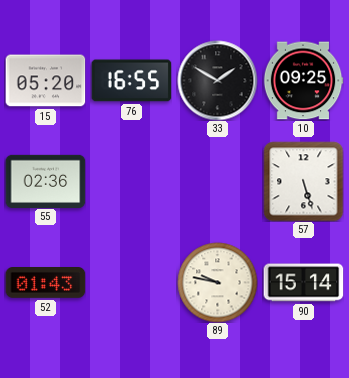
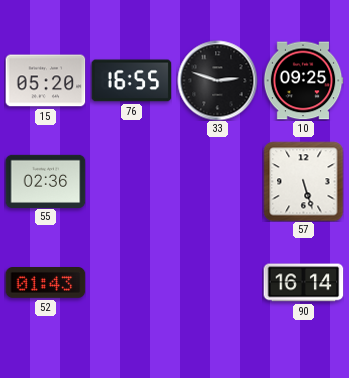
33: 1:50 -> 2:48
89: 9:47 -> none
90: 15:14 -> 16:14
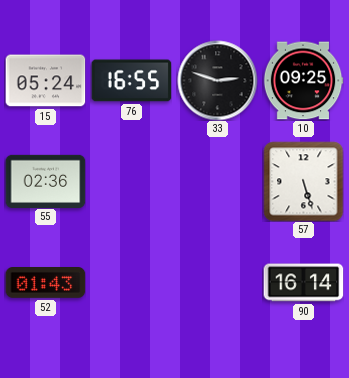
15: 05:20 -> 05:24
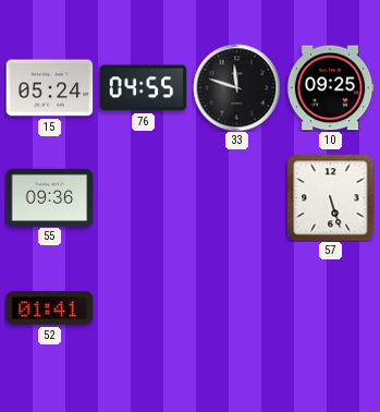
76: 16:55 -> 04:55
33: 2:48 -> 11:48
55: 02:36 -> 09:36
52: 01:43 -> 01:41
90: 16:14 -> none
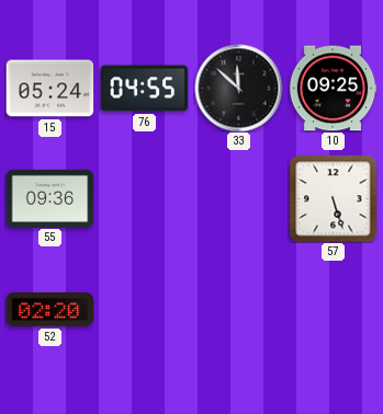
33: 11:48 -> 11:52
52: 01:41 -> 02:20
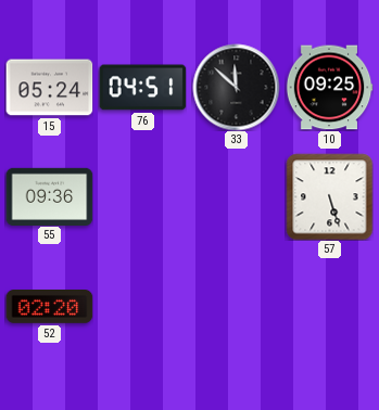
76: 04:55 -> 04:51
